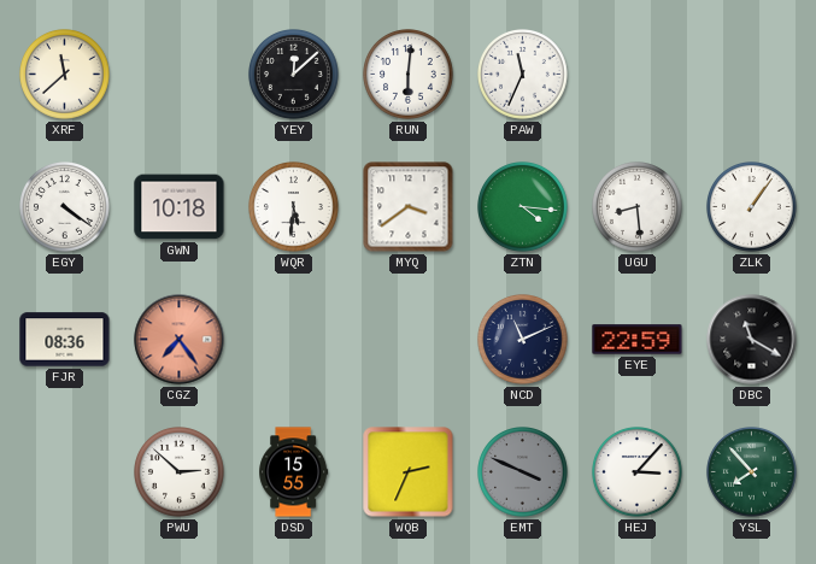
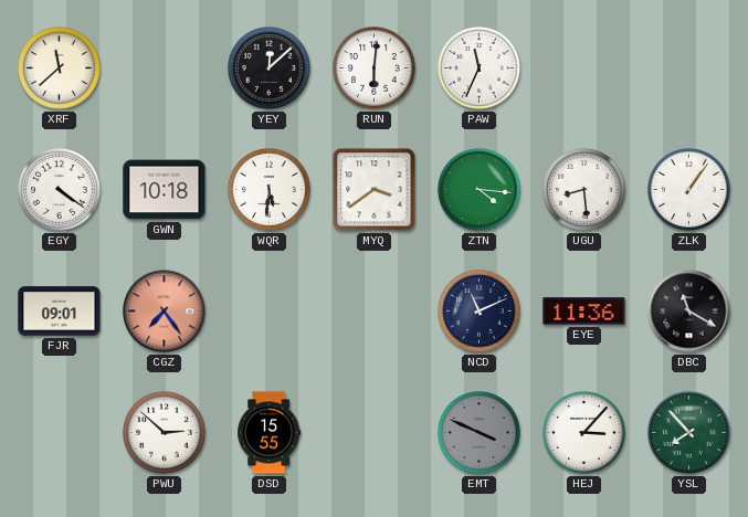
FJR: 08:36 -> 09:01
EYE: 22:59 -> 11:36
WQB: 2:34 -> none
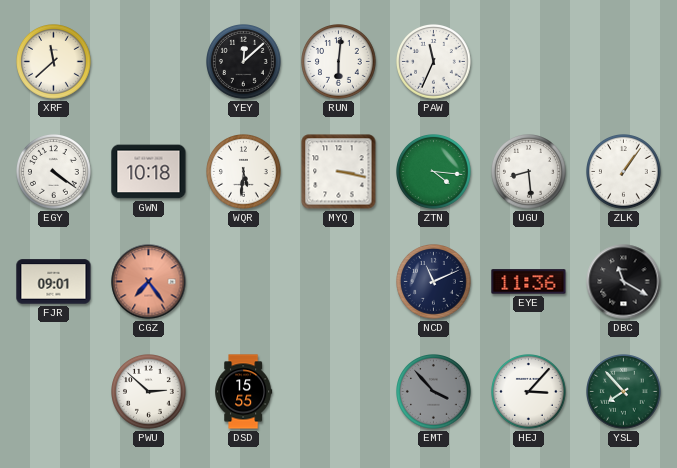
MYQ: 3:39 -> 3:17
EMT: 3:49 -> 3:53
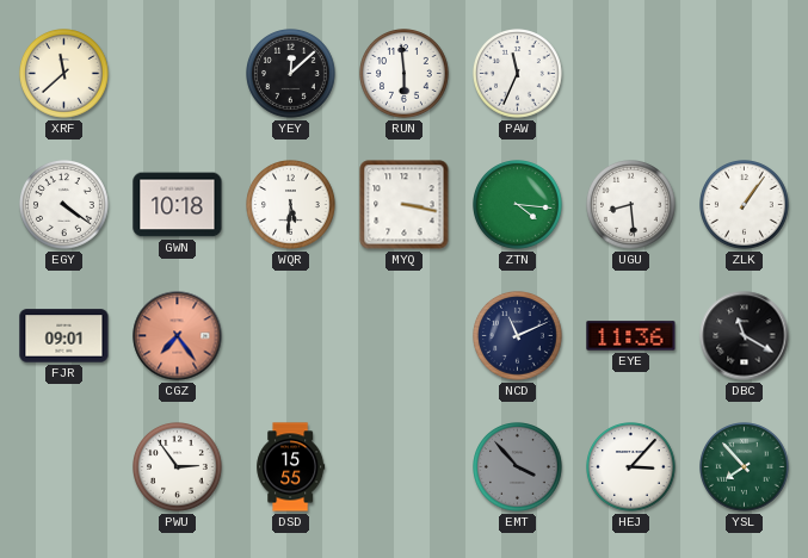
RUN: 6:01 -> 5:59
PWU: 2:52 -> 2:54
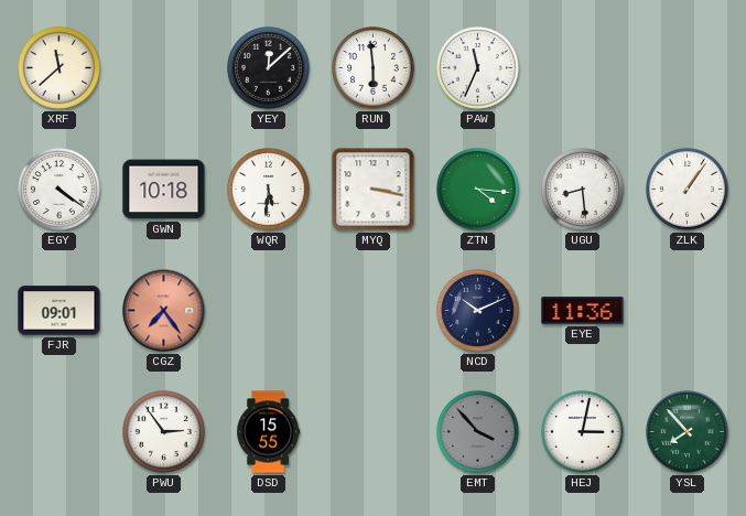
NCD: 11:11 -> 10:11
DBC: 11:20 -> none
HEJ: 3:07 -> 3:02
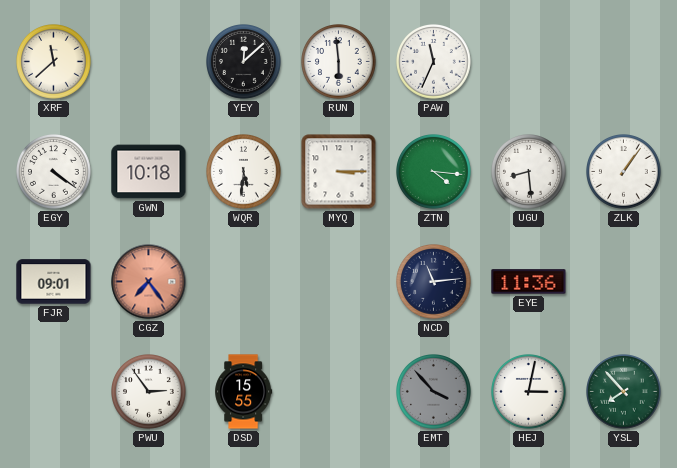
MYQ: 3:17 -> 3:15
NCD: 10:11 -> 11:14
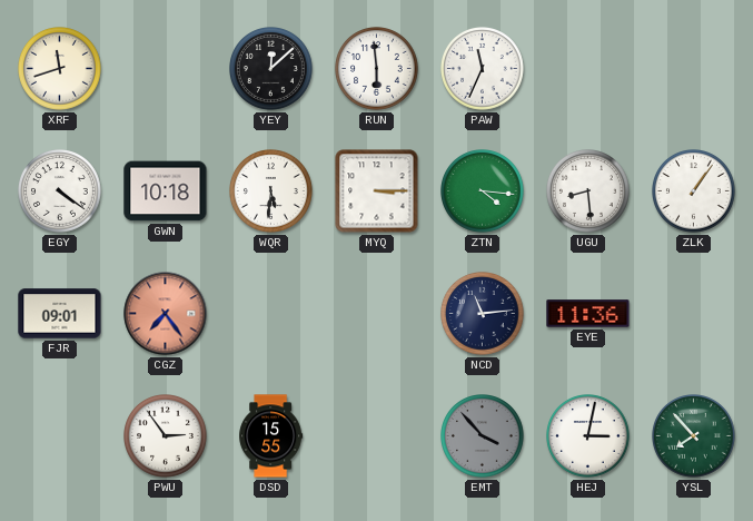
XRF: 11:38 -> 11:42
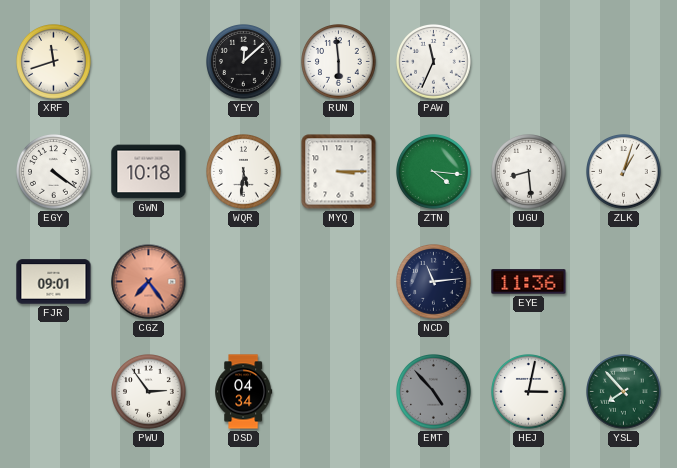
ZLK: 1:06 -> 1:03
DSD: 15:55 -> 04:34
EMT: 3:53 -> 4:53
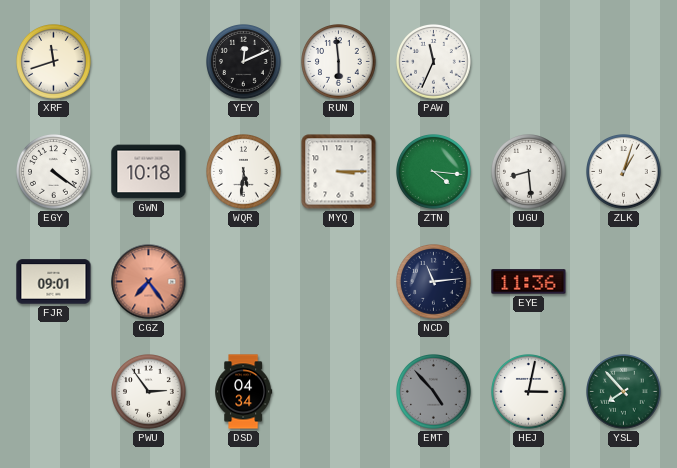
YEY: 12:08 -> 12:11
